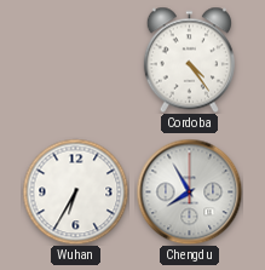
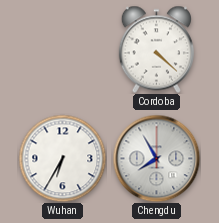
Cordoba: 4:24 -> 4:22
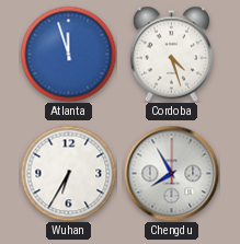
Atlanta: none -> 11:57
Cordoba: 4:22 -> 4:27
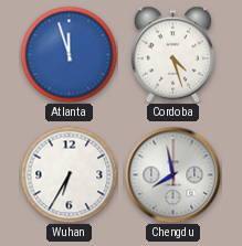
Chengdu: 7:55 -> 7:58
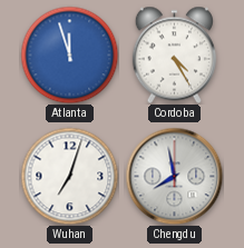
Cordoba: 4:27 -> 4:25
Wuhan: 6:35 -> 7:03
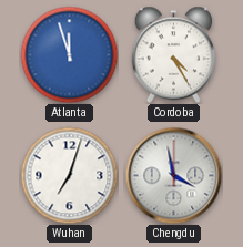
Chengdu: 7:58 -> 3:58
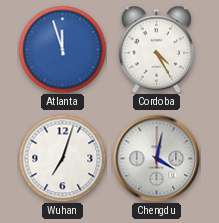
Chengdu: 3:58 -> 4:02
